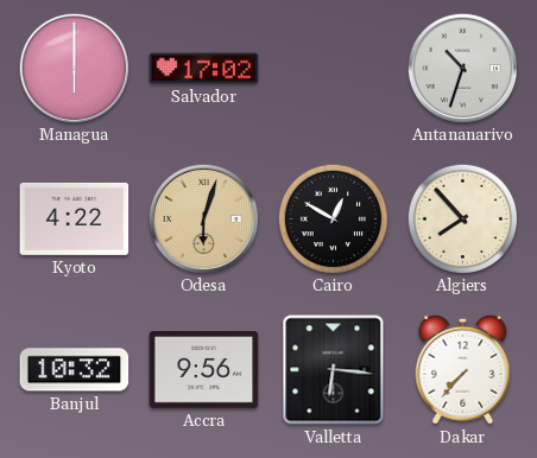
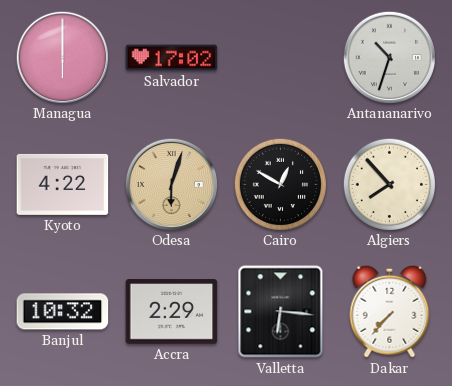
Accra: 9:56 -> 2:29
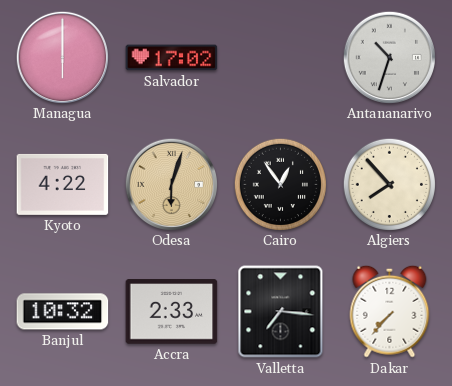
Cairo: 12:50 -> 12:54
Accra: 2:29 -> 2:33
Valletta: 6:16 -> 7:16
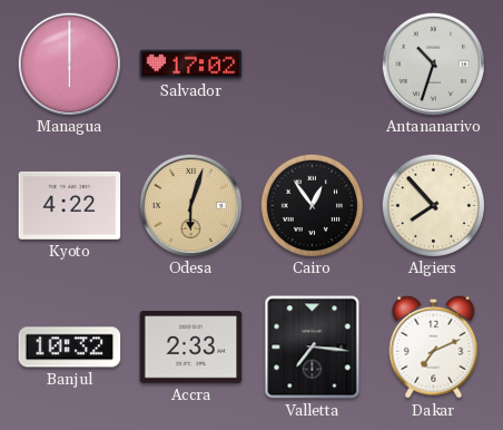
Dakar: 7:37 -> 7:11
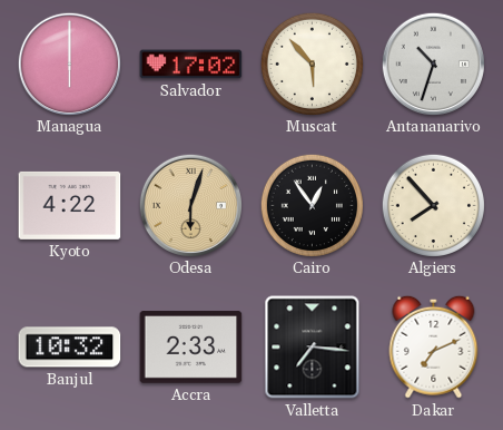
Muscat: none -> 5:53
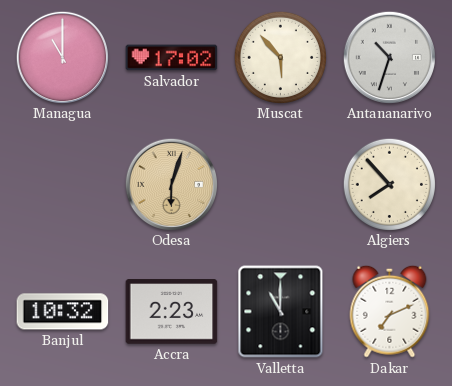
Managua: 6:00 -> 11:00
Kyoto: 4:22 -> none
Cairo: 12:54 -> none
Accra: 2:33 -> 2:23
Valletta: 7:16 -> 11:00
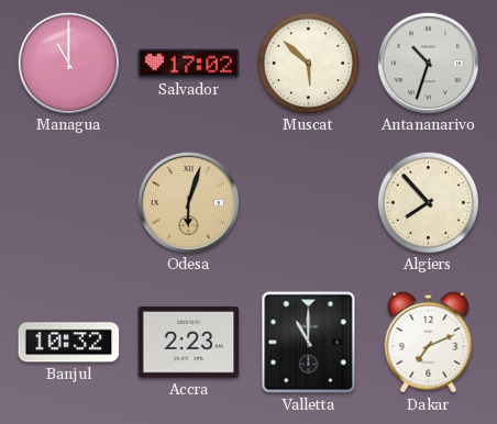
Muscat: 5:53 -> 5:52
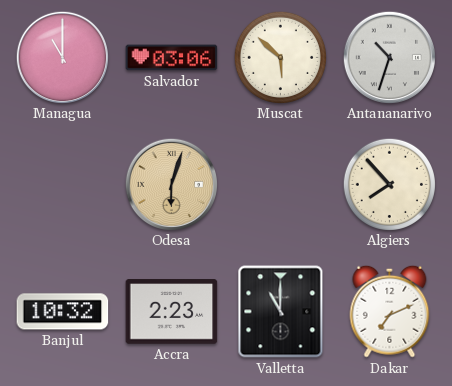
Salvador: 17:02 -> 03:06
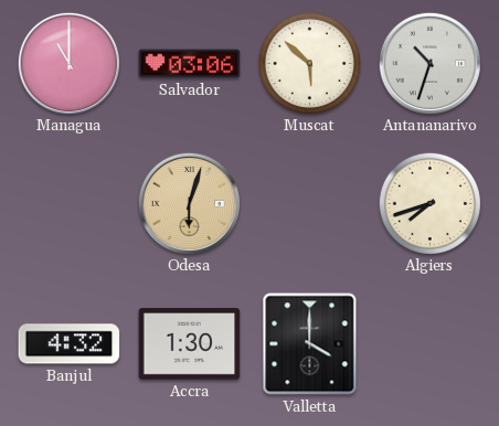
Algiers: 7:53 -> 7:42
Banjul: 10:32 -> 4:32
Accra: 2:23 -> 1:30
Valletta: 11:00 -> 4:00
Dakar: 7:11 -> none
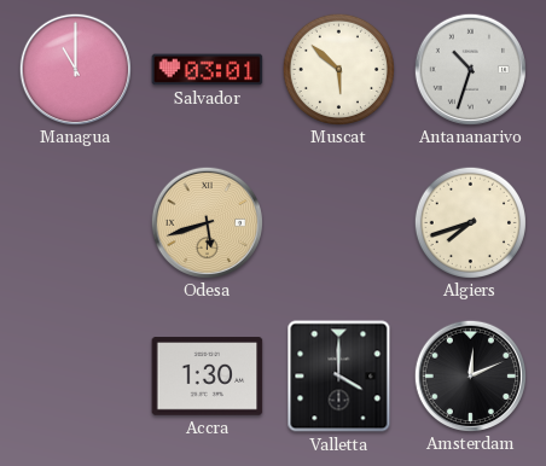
Salvador: 03:06 -> 03:01
Odesa: 6:03 -> 5:42
Banjul: 4:32 -> none
Amsterdam: none -> 12:11
